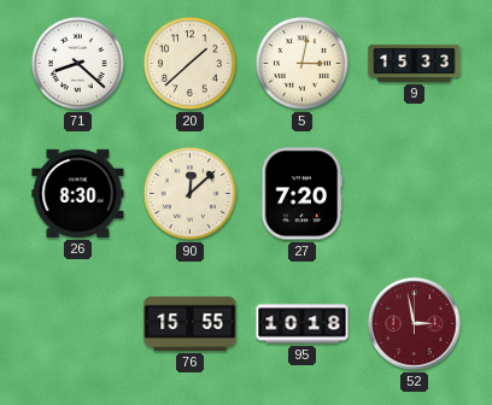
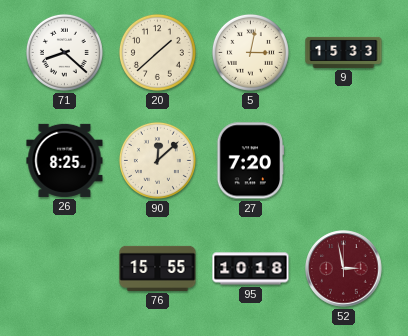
26: 8:30 -> 8:25
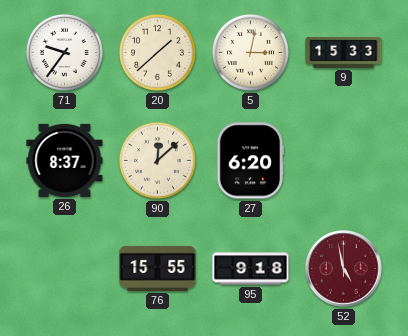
71: 8:22 -> 9:36
26: 8:25 -> 8:37
27: 7:20 -> 6:20
95: 10:18 -> 9:18
52: 2:58 -> 4:58
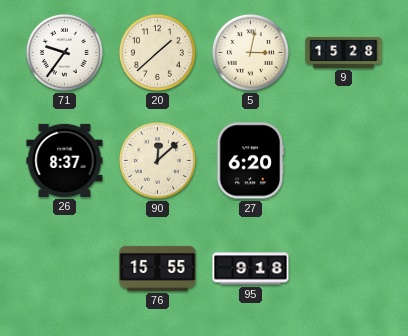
9: 15:33 -> 15:28
52: 4:58 -> none
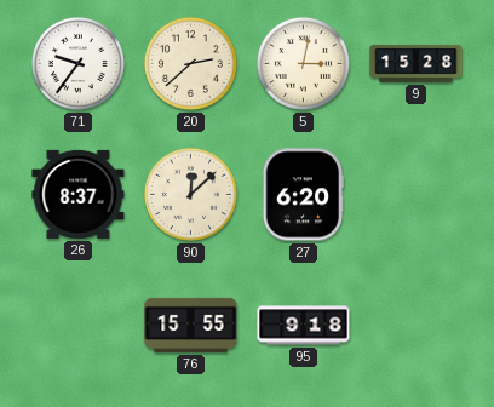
20: 1:38 -> 2:38
